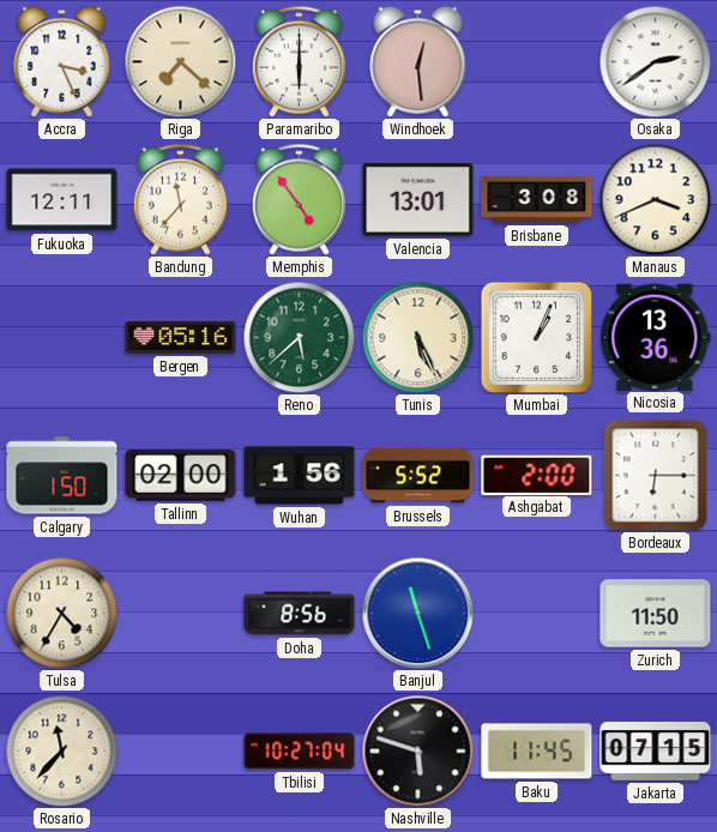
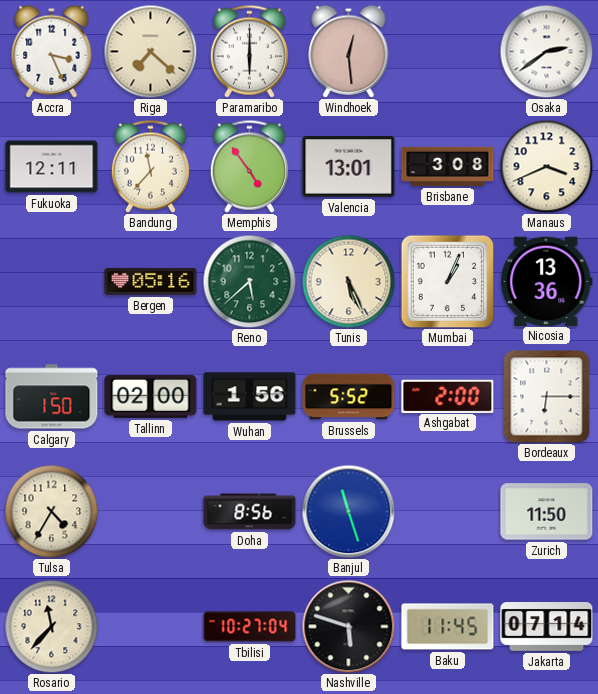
Jakarta: 07:15 -> 07:14
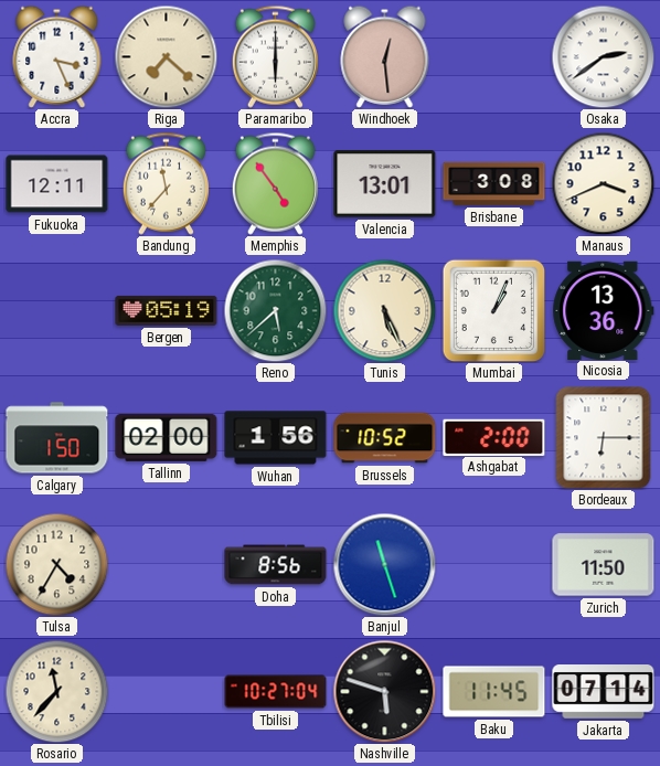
Bergen: 05:16 -> 05:19
Brussels: 5:52 -> 10:52
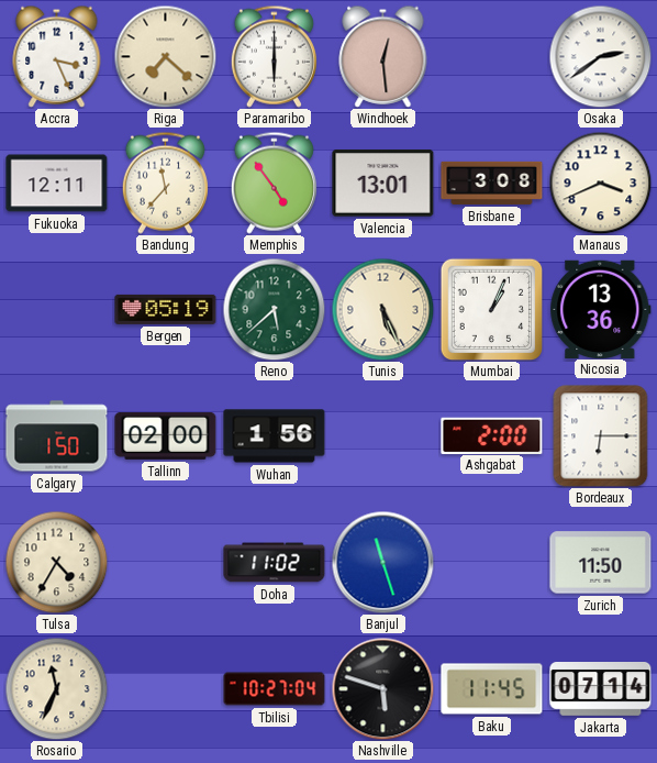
Brussels: 10:52 -> none
Doha: 8:56 -> 11:02
Rosario: 11:37 -> 11:34
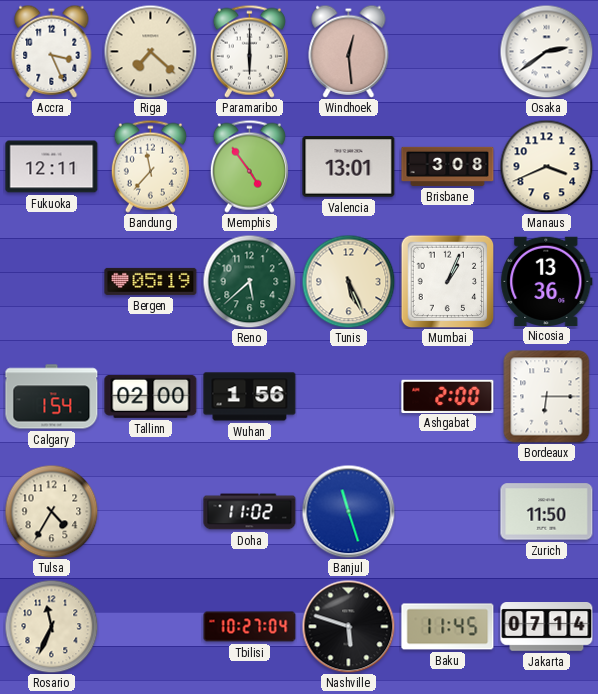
Calgary: 1:50 -> 1:54
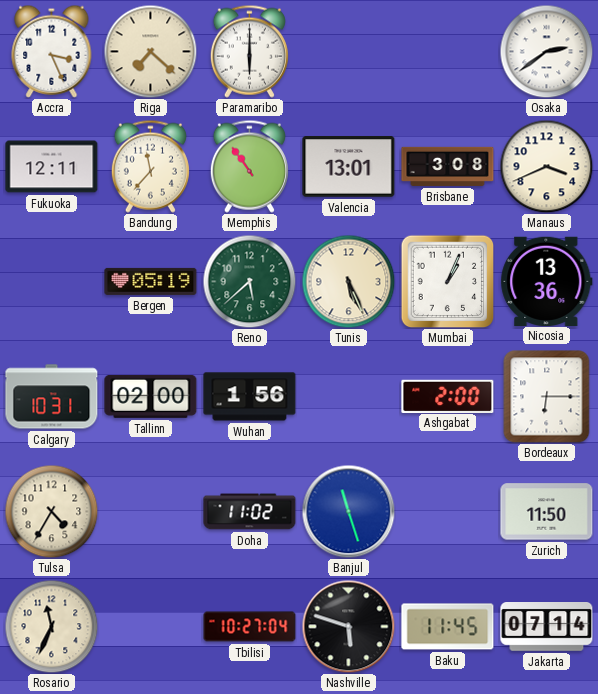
Windhoek: 12:29 -> none
Memphis: 4:54 -> 10:54
Calgary: 1:54 -> 10:31
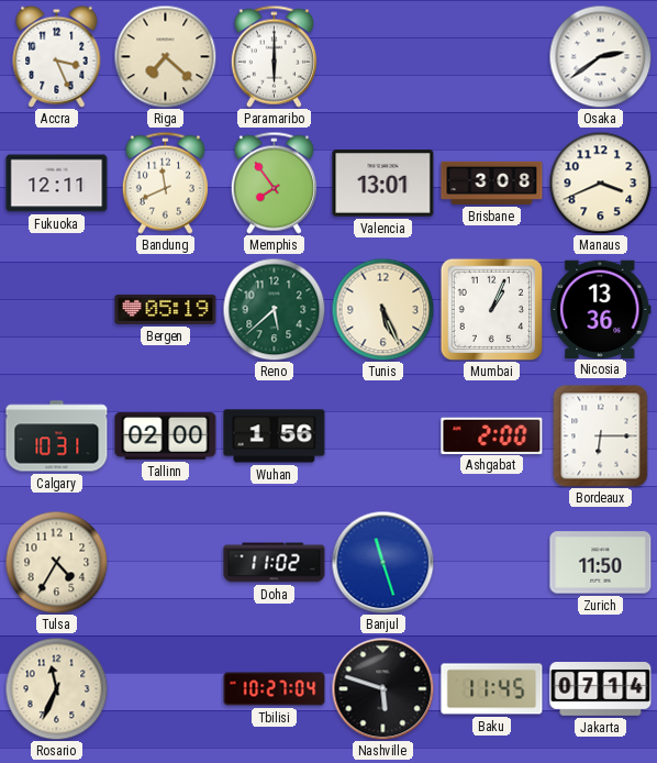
Bandung: 11:37 -> 11:41
Memphis: 10:54 -> 7:54
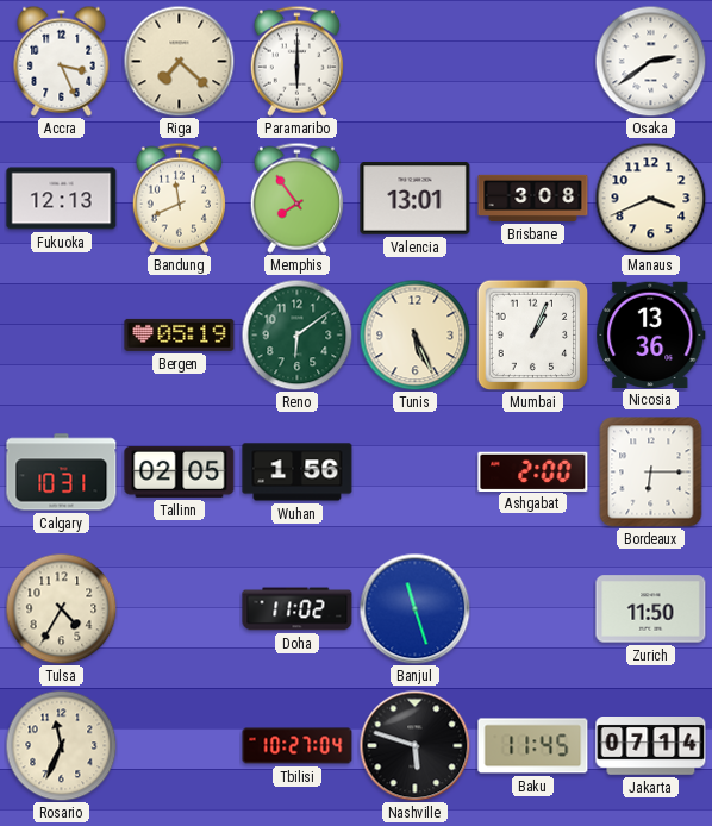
Fukuoka: 12:11 -> 12:13
Reno: 5:38 -> 6:09
Tallinn: 02:00 -> 02:05
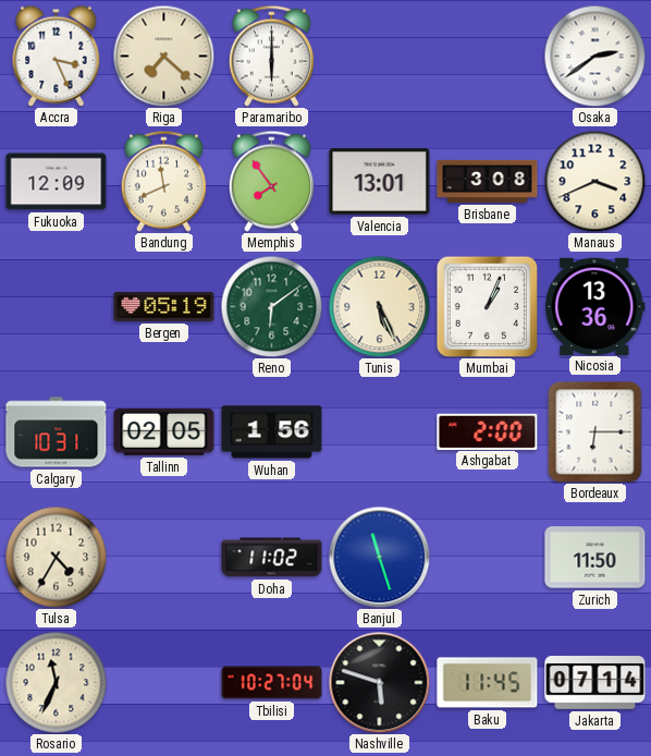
Fukuoka: 12:13 -> 12:09
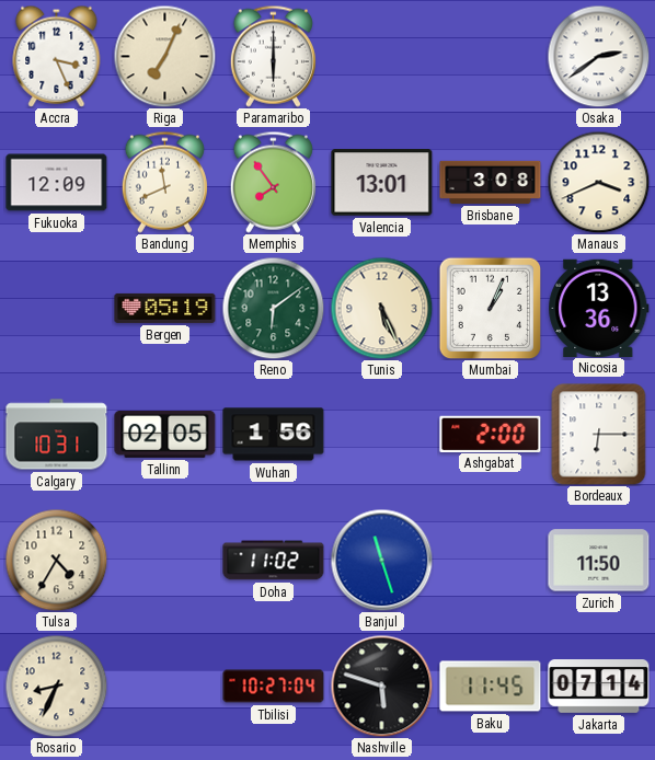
Riga: 7:22 -> 7:04
Rosario: 11:34 -> 8:34
